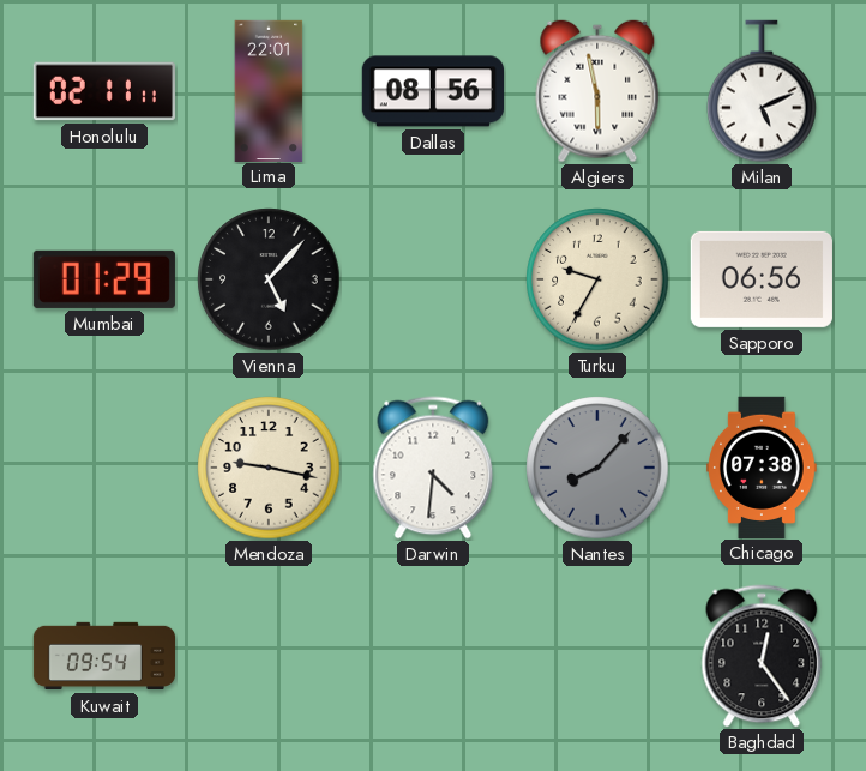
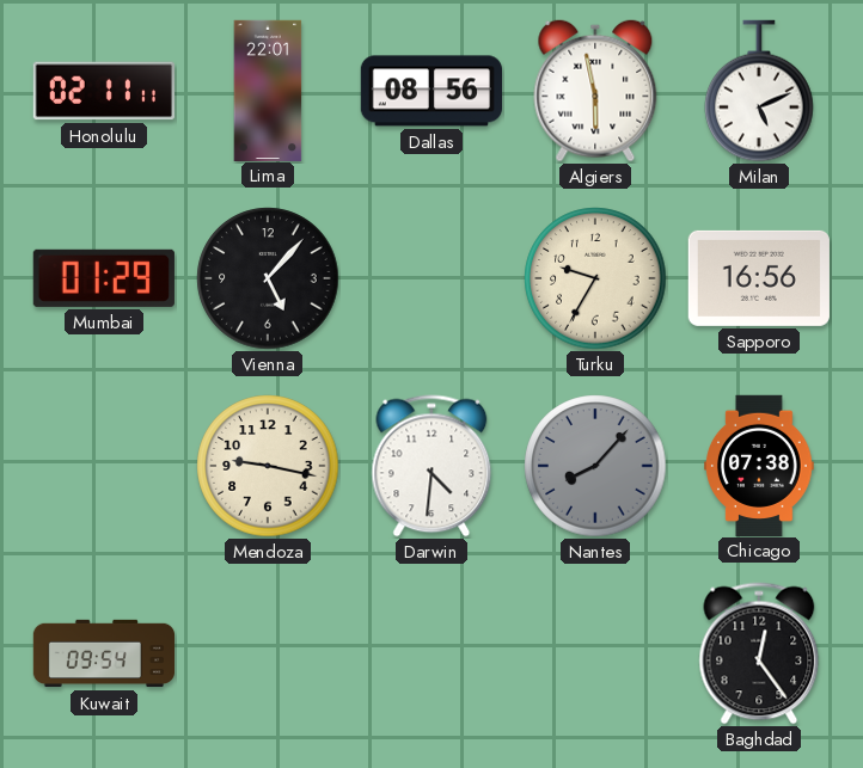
Sapporo: 06:56 -> 16:56
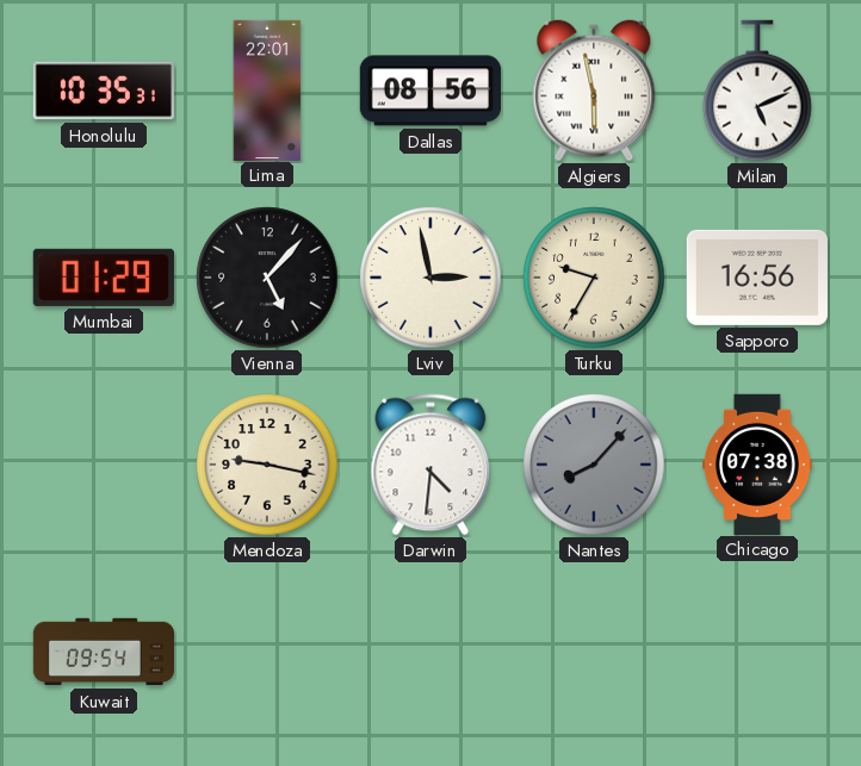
Honolulu: 02:11 -> 10:35
Lviv: none -> 2:58
Baghdad: 12:24 -> none
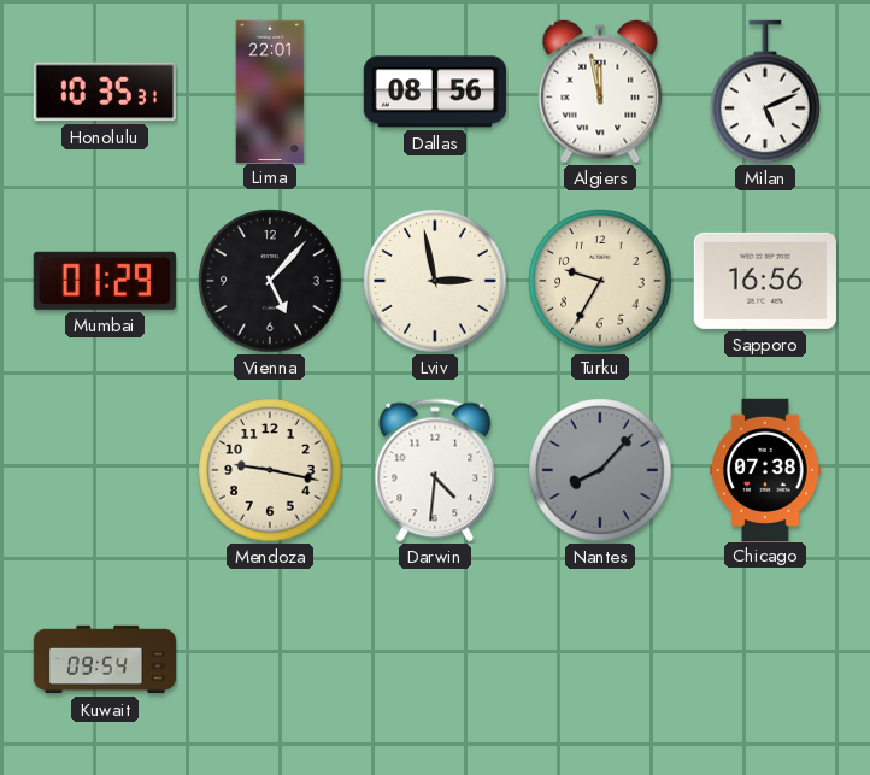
Algiers: 5:58 -> 11:58
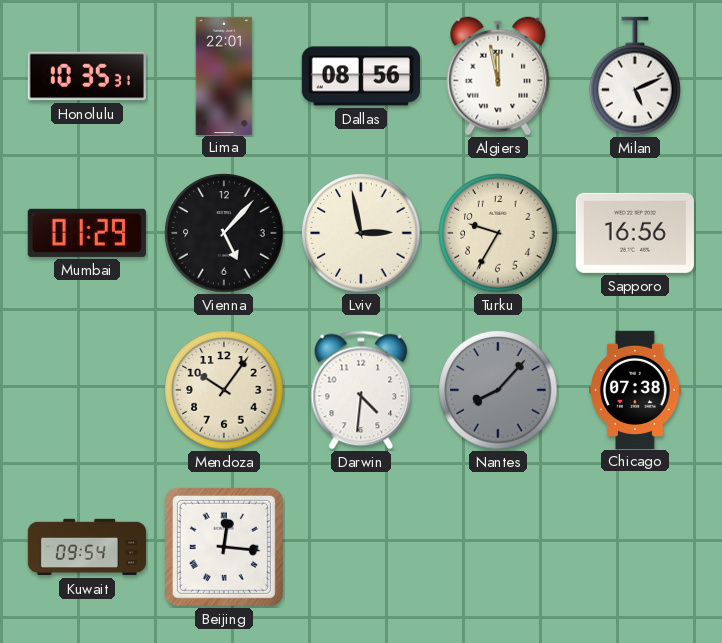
Mendoza: 9:17 -> 10:06
Beijing: none -> 12:16
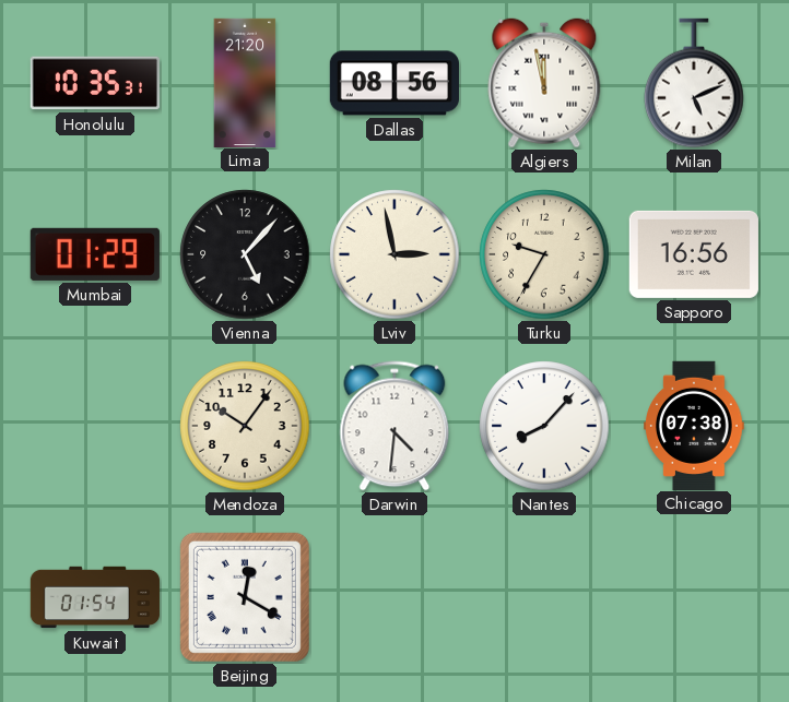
Lima: 22:01 -> 21:20
Nantes dial: grey -> white
Kuwait: 09:54 -> 01:54
Beijing: 12:16 -> 12:20
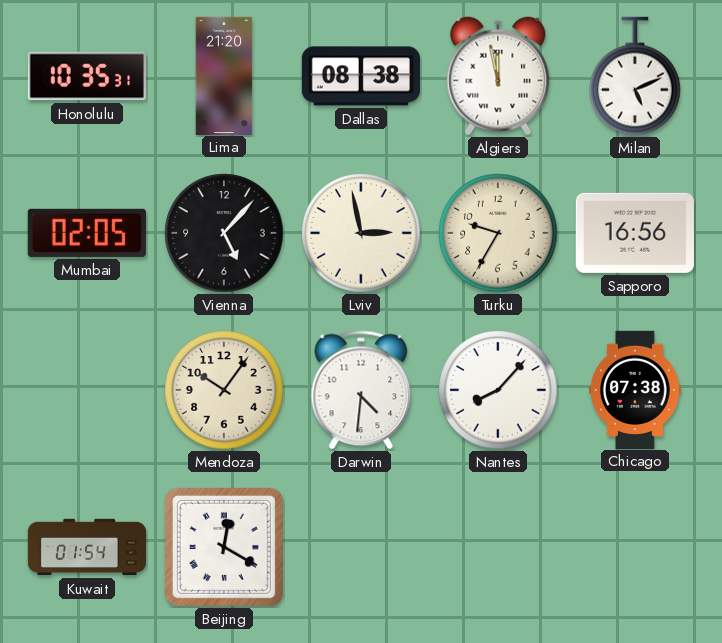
Dallas: 08:56 -> 08:38
Mumbai: 01:29 -> 02:05
